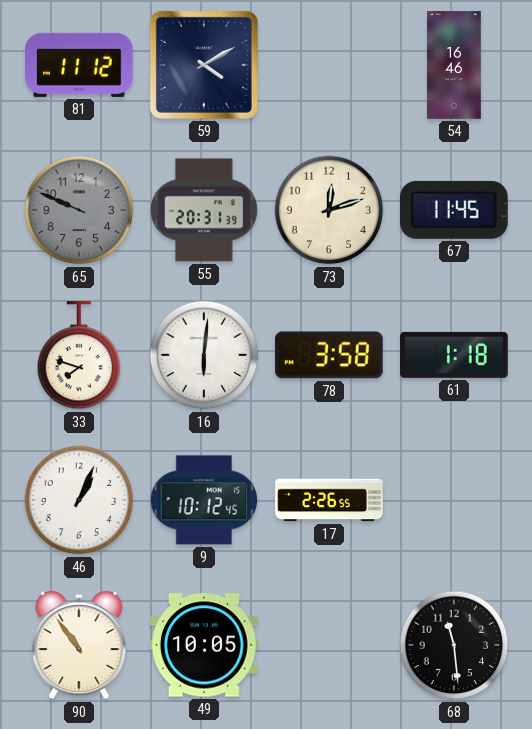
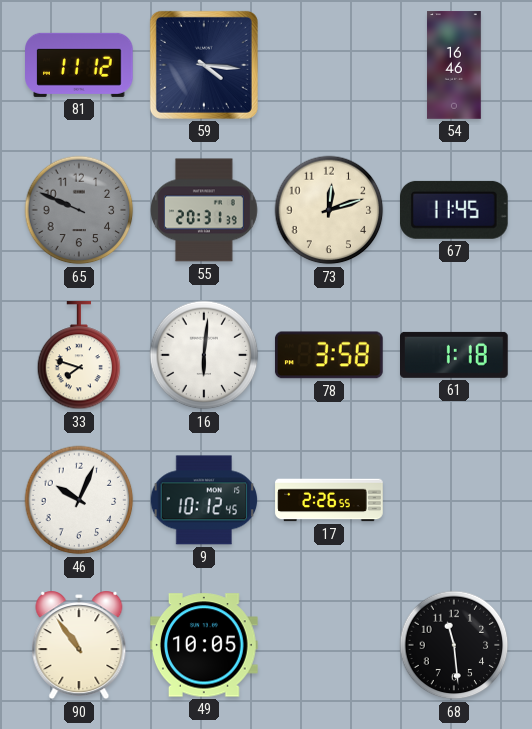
59: 4:10 -> 4:16
46: 1:04 -> 10:04
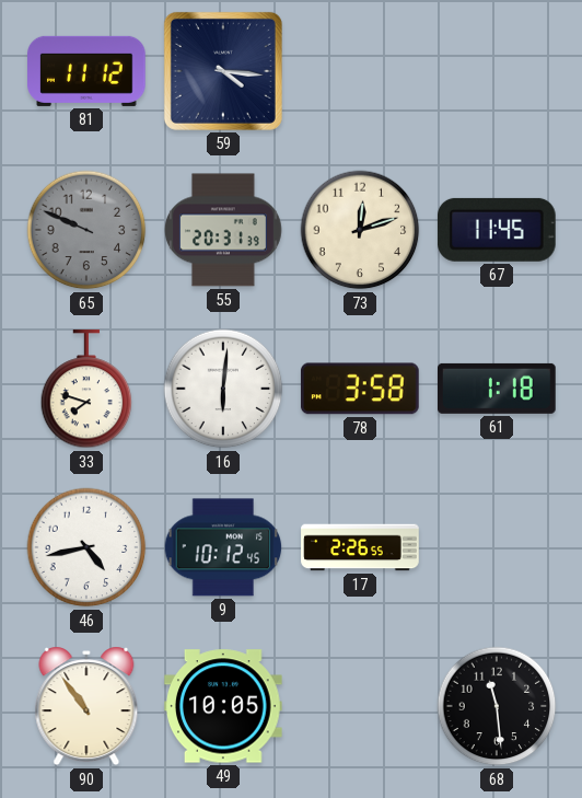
54: 16:46 -> none
46: 10:04 -> 4:43
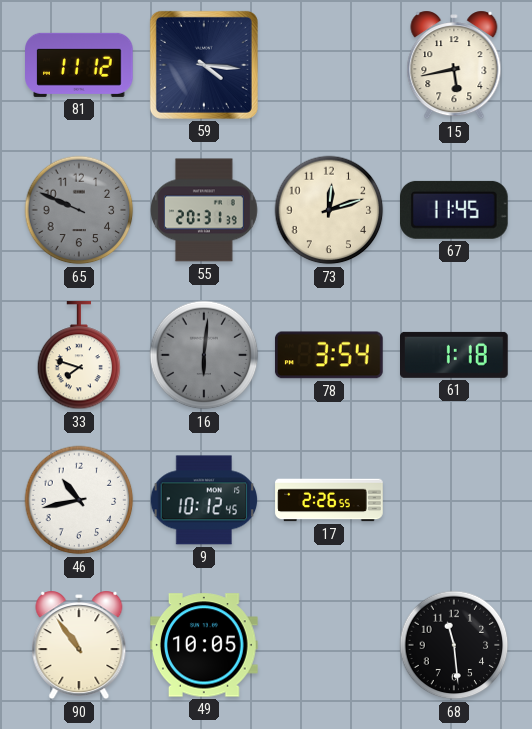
15: none -> 5:43
16 dial: white -> grey
78: 3:58 -> 3:54
46: 4:43 -> 10:43
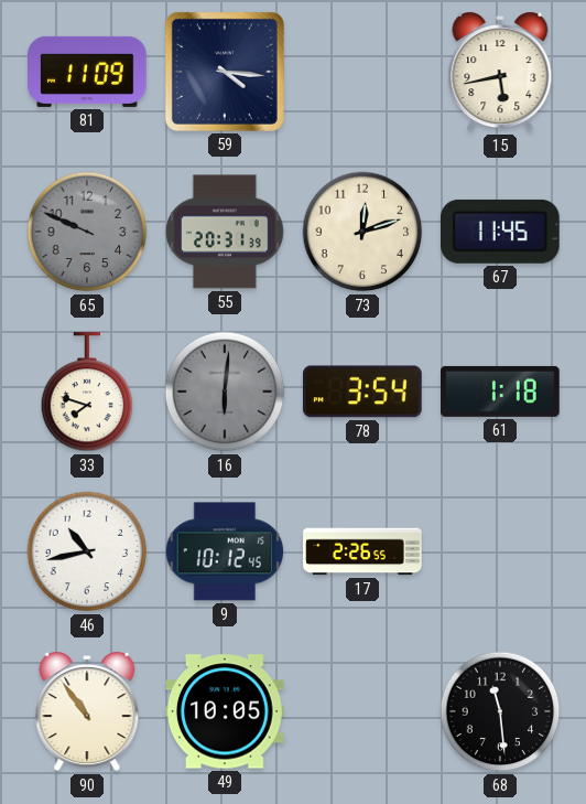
81: 11:12 -> 11:09
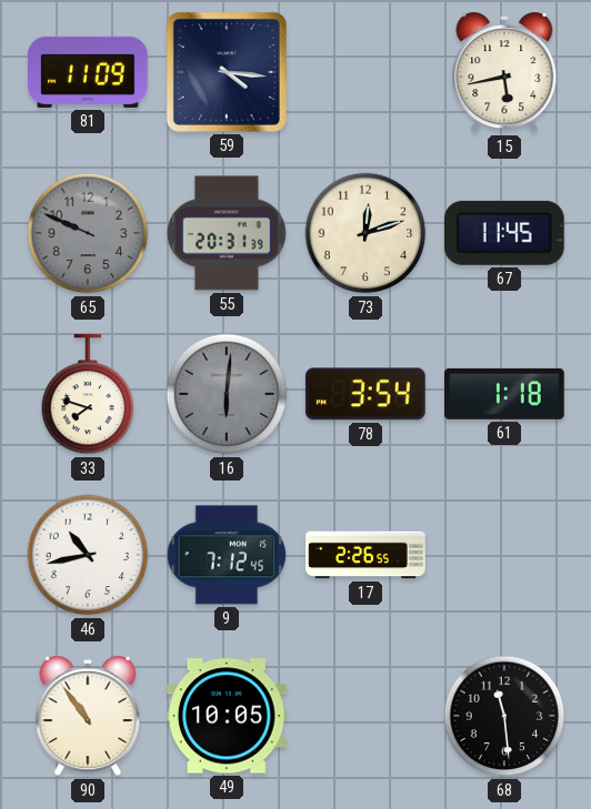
9: 10:12 -> 7:12
